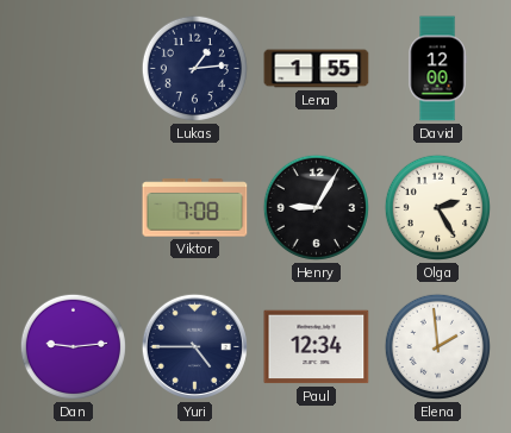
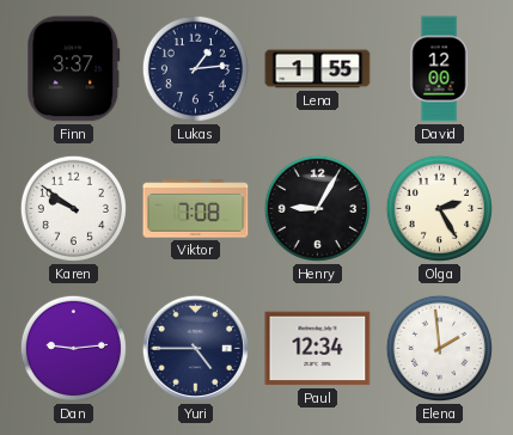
Finn: none -> 3:37
Karen: none -> 9:51
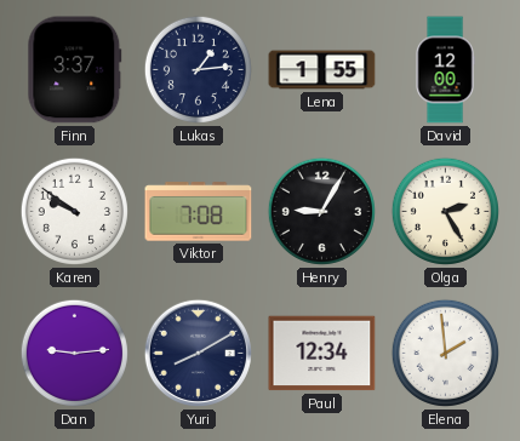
Yuri: 4:45 -> 8:10
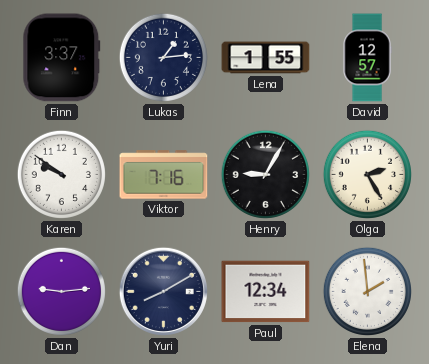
David: 12:00 -> 12:57
Viktor: 7:08 -> 7:16
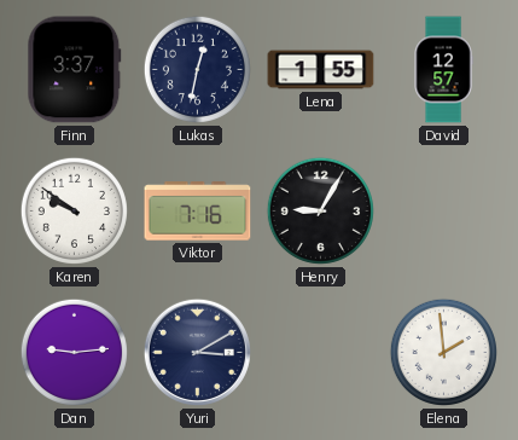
Lukas: 1:14 -> 12:32
Olga: 2:25 -> none
Yuri: 8:10 -> 3:10
Paul: 12:34 -> none
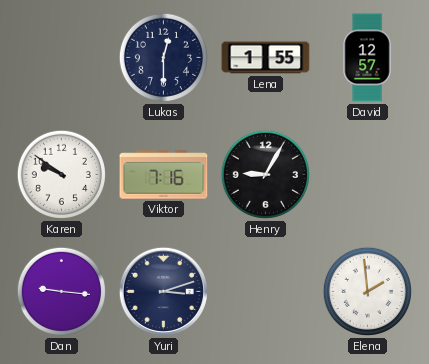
Finn: 3:37 -> none
Lukas: 12:32 -> 12:30
Dan: 9:14 -> 9:16
Yuri: 3:10 -> 3:12
